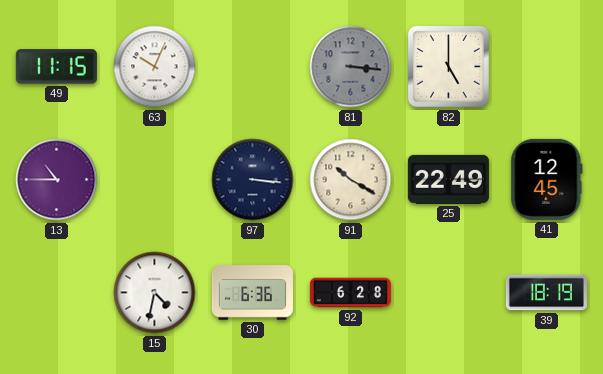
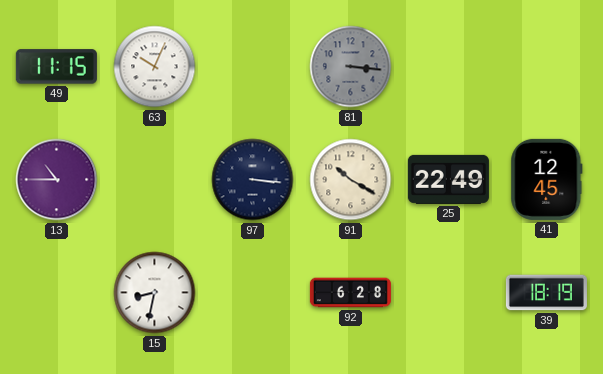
82: 5:00 -> none
15: 4:32 -> 8:32
30: 6:36 -> none
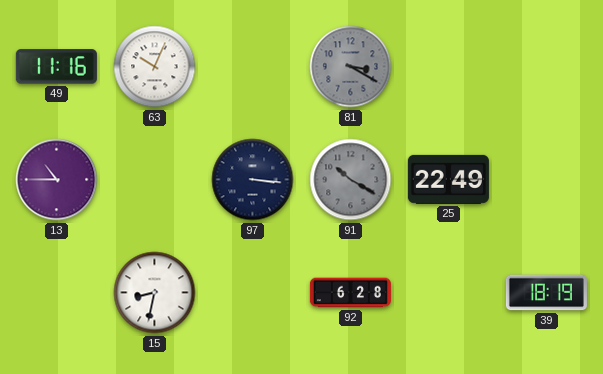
49: 11:15 -> 11:16
81: 3:16 -> 3:20
91 dial: cream -> grey
41: 12:45 -> none
